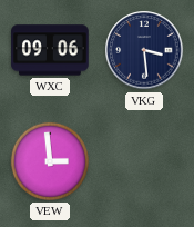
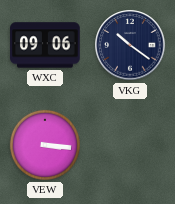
VKG: 3:29 -> 10:21
VEW: 2:59 -> 3:16
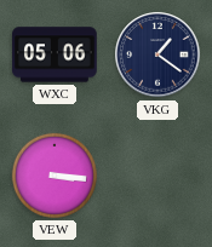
WXC: 09:06 -> 05:06
VKG: 10:21 -> 1:21
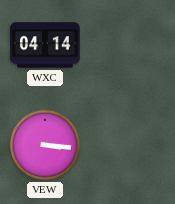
WXC: 05:06 -> 04:14
VKG: 1:21 -> none
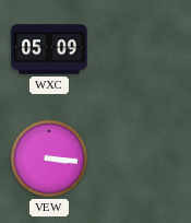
WXC: 04:14 -> 05:09
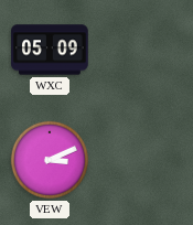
VEW: 3:16 -> 3:11
